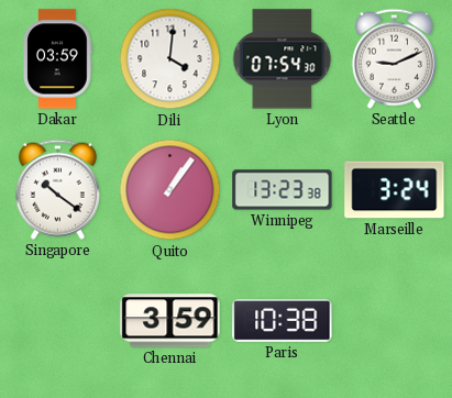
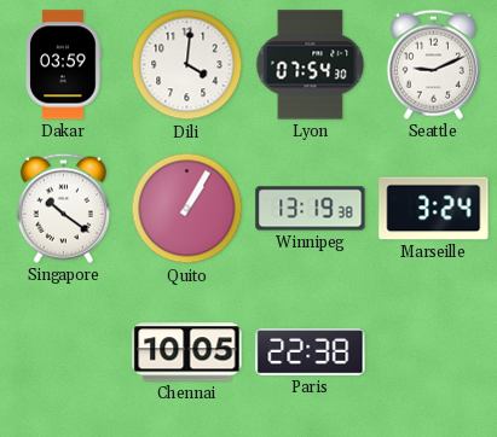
Quito: 1:06 -> 1:05
Winnipeg: 13:23 -> 13:19
Chennai: 3:59 -> 10:05
Paris: 10:38 -> 22:38
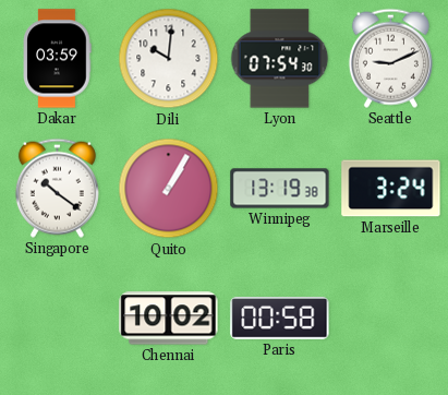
Dili: 4:01 -> 10:01
Chennai: 10:05 -> 10:02
Paris: 22:38 -> 00:58
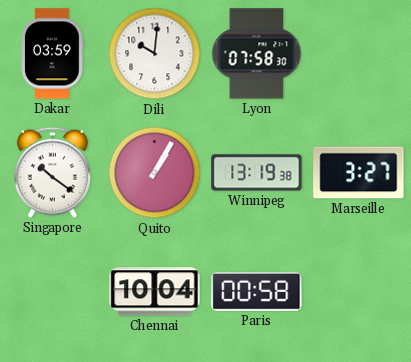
Lyon: 07:54 -> 07:58
Seattle: 9:11 -> none
Marseille: 3:24 -> 3:27
Chennai: 10:02 -> 10:04
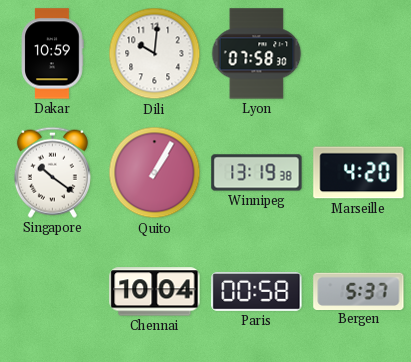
Dakar: 03:59 -> 10:59
Marseille: 3:27 -> 4:20
Bergen: none -> 5:37
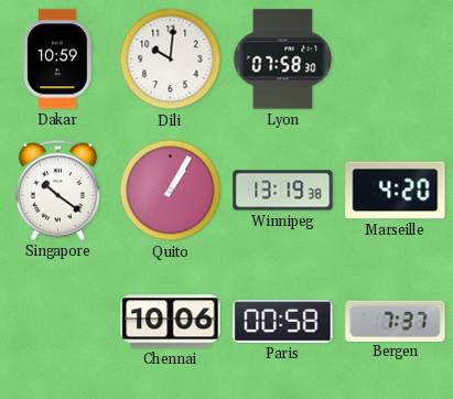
Chennai: 10:04 -> 10:06
Bergen: 5:37 -> 7:37
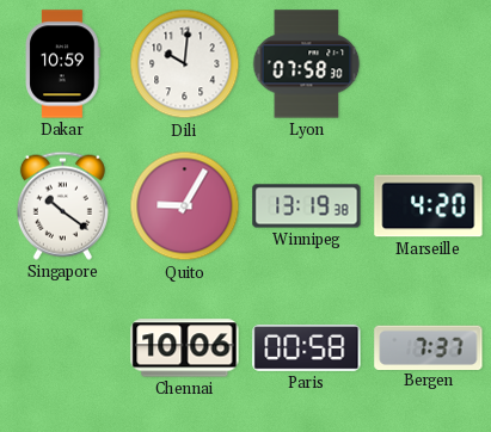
Quito: 1:05 -> 9:05
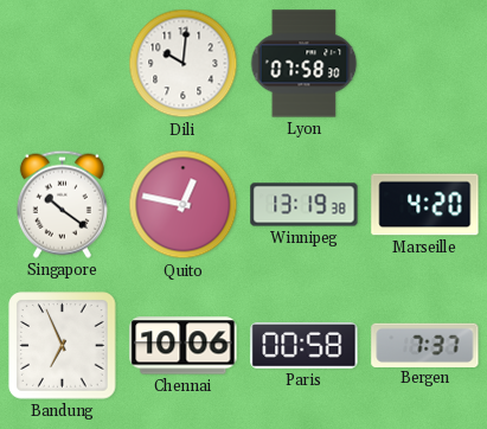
Dakar: 10:59 -> none
Quito: 9:05 -> 12:47
Bandung: none -> 6:56
